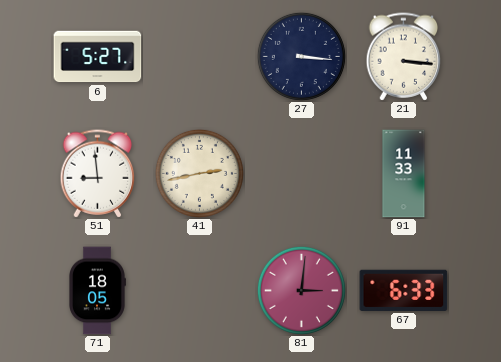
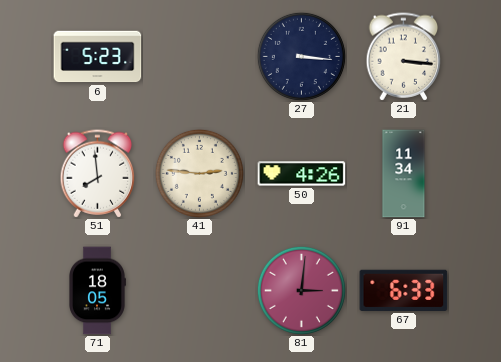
6: 5:27 -> 5:23
51: 8:59 -> 7:59
41: 2:43 -> 2:46
50: none -> 4:26
91: 11:33 -> 11:34
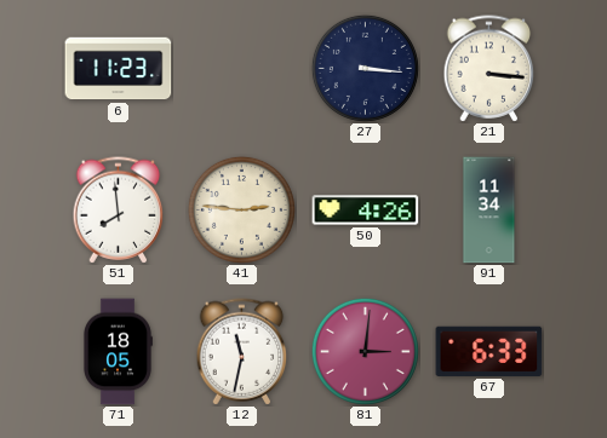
6: 5:23 -> 11:23
12: none -> 11:32
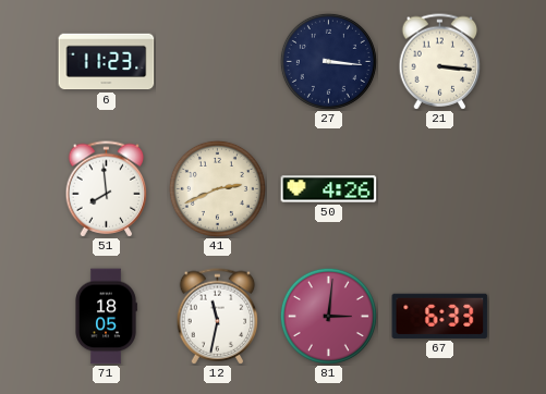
41: 2:46 -> 2:41
91: 11:34 -> none
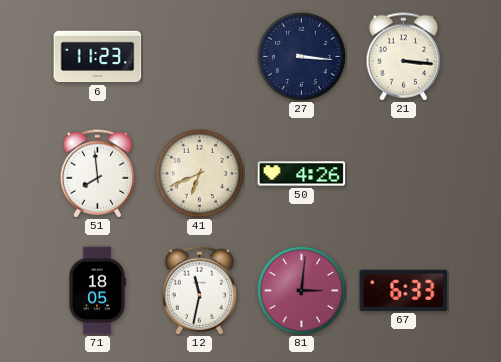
41: 2:41 -> 6:41
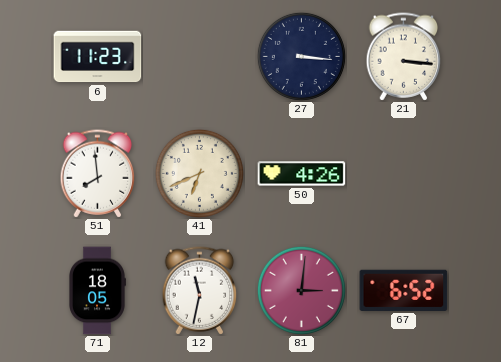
67: 6:33 -> 6:52
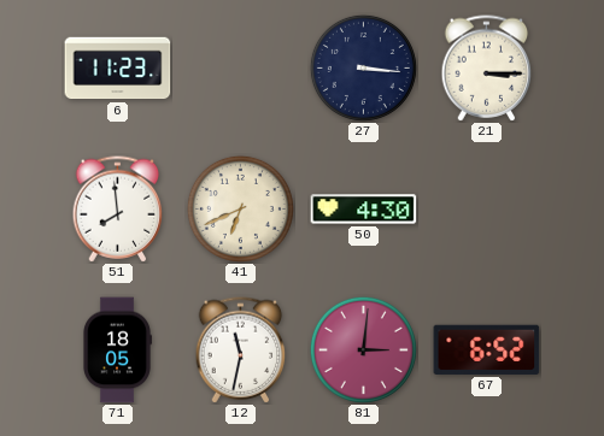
21: 3:16 -> 3:15
50: 4:26 -> 4:30
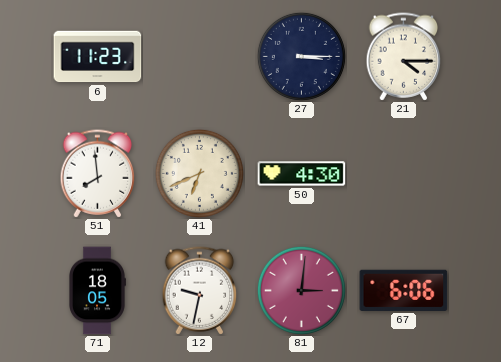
27: 3:16 -> 3:15
21: 3:15 -> 4:15
12: 11:32 -> 9:32
67: 6:52 -> 6:06
